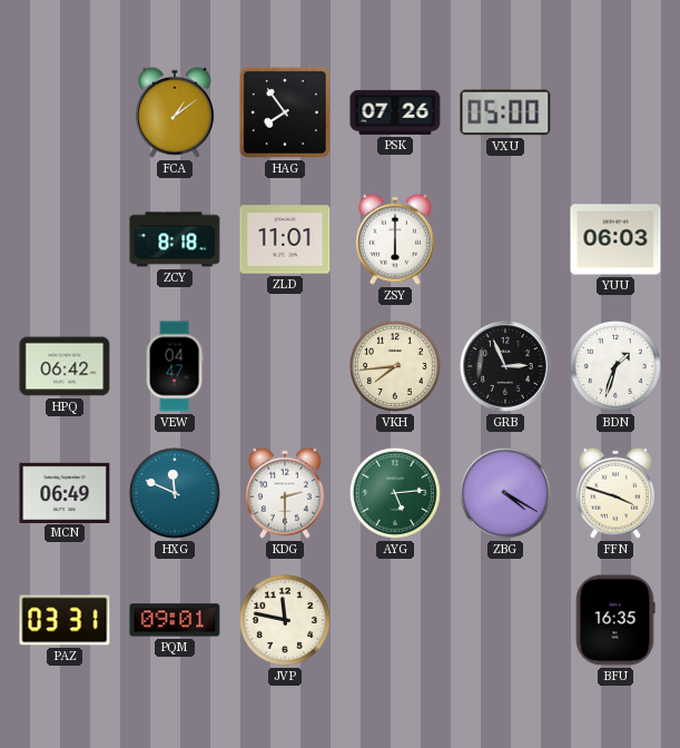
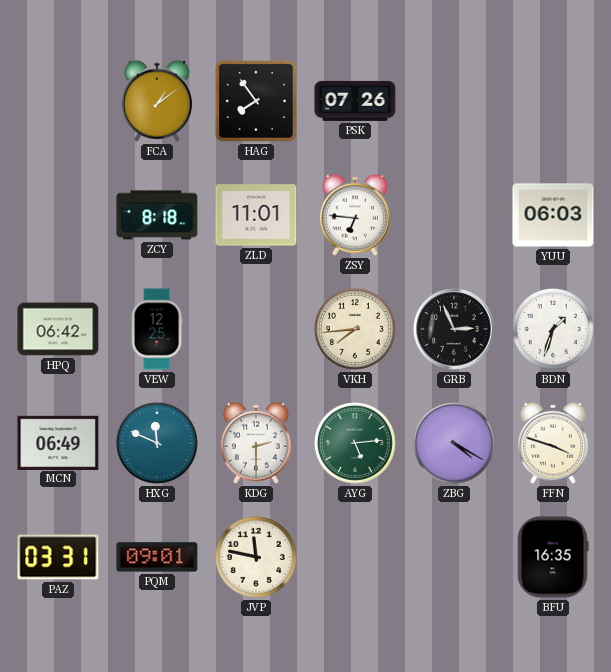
VXU: 05:00 -> none
ZSY: 6:00 -> 6:46
VEW: 04:47 -> 12:25
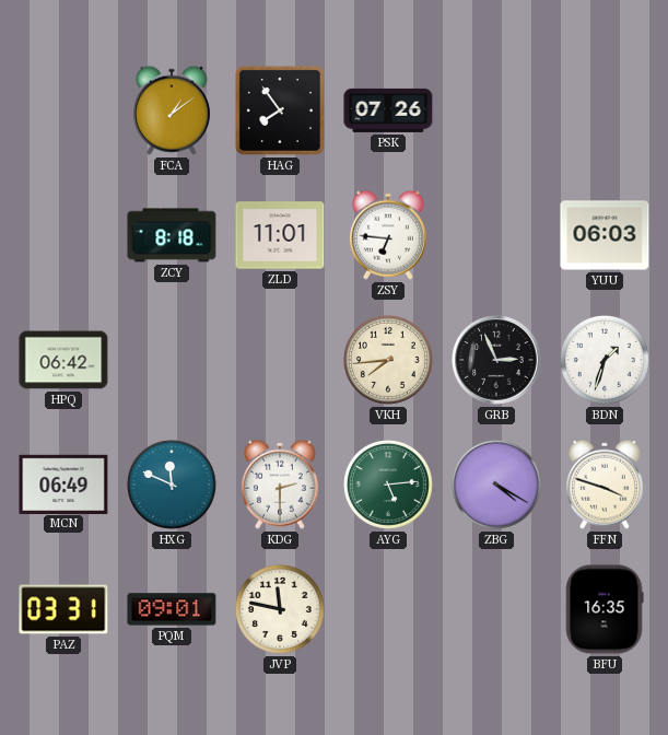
VEW: 12:25 -> none
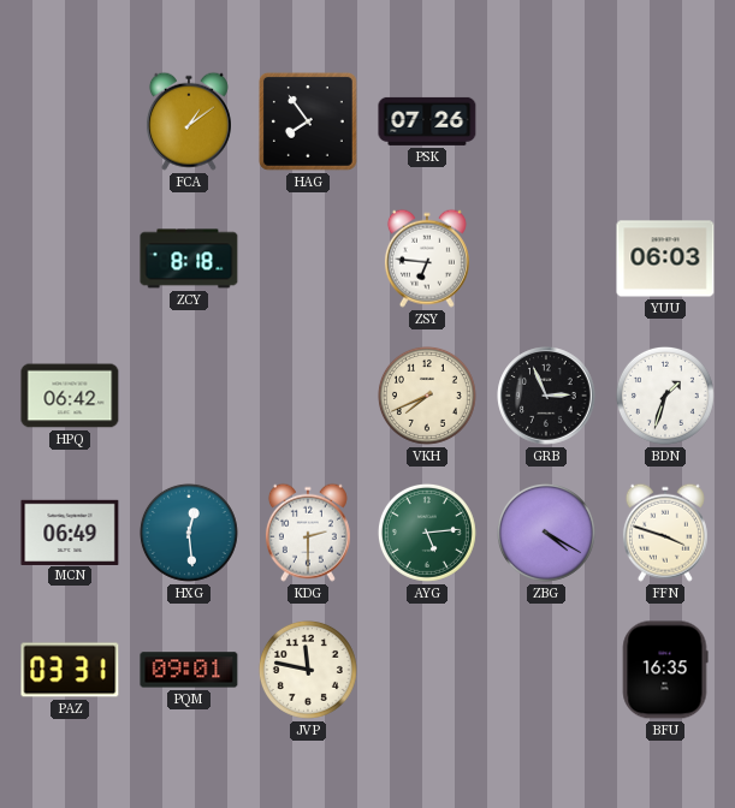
ZLD: 11:01 -> none
VKH: 7:44 -> 7:41
HXG: 11:49 -> 12:29
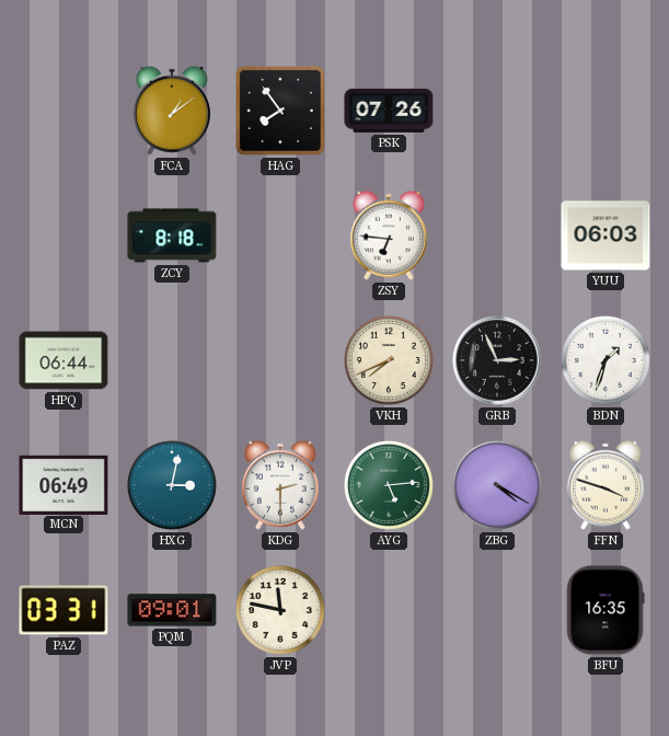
HPQ: 06:42 -> 06:44
HXG: 12:29 -> 3:02
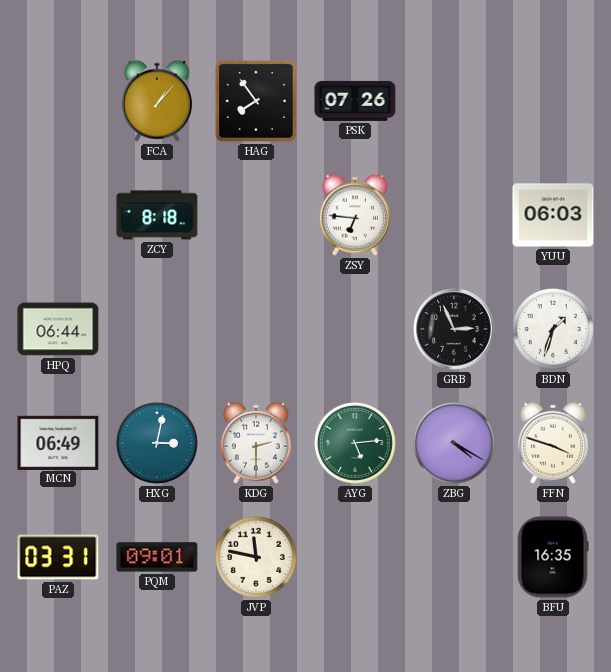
FCA: 1:09 -> 1:07
VKH: 7:41 -> none
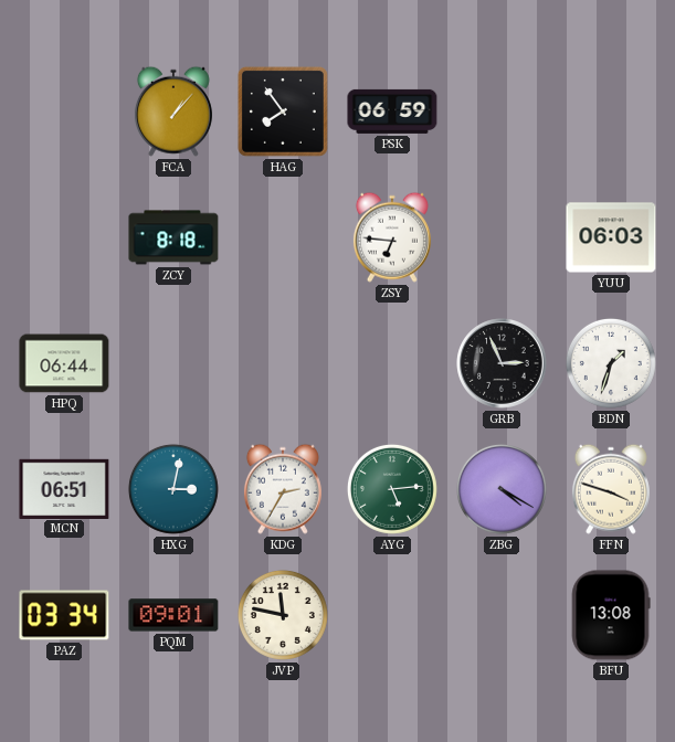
PSK: 07:26 -> 06:59
MCN: 06:49 -> 06:51
KDG: 2:30 -> 2:35
PAZ: 03:31 -> 03:34
BFU: 16:35 -> 13:08
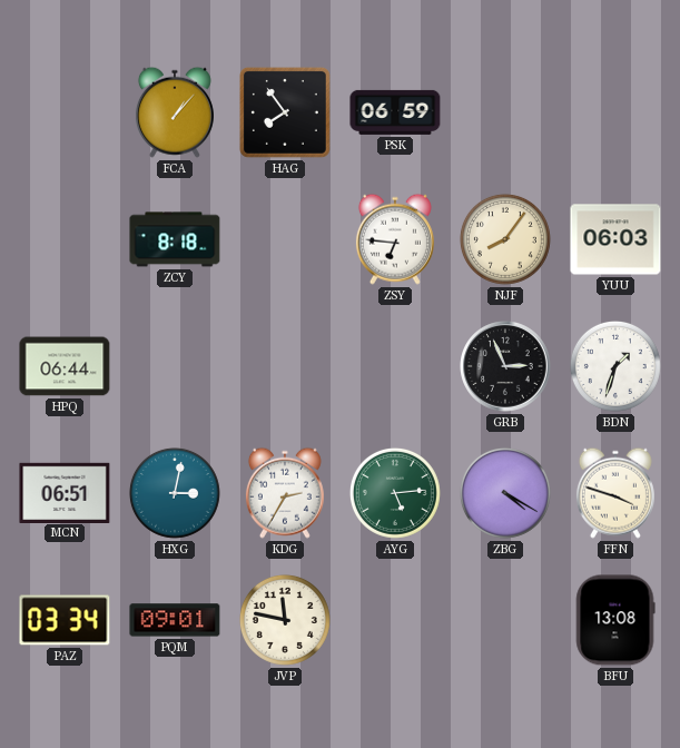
NJF: none -> 8:06
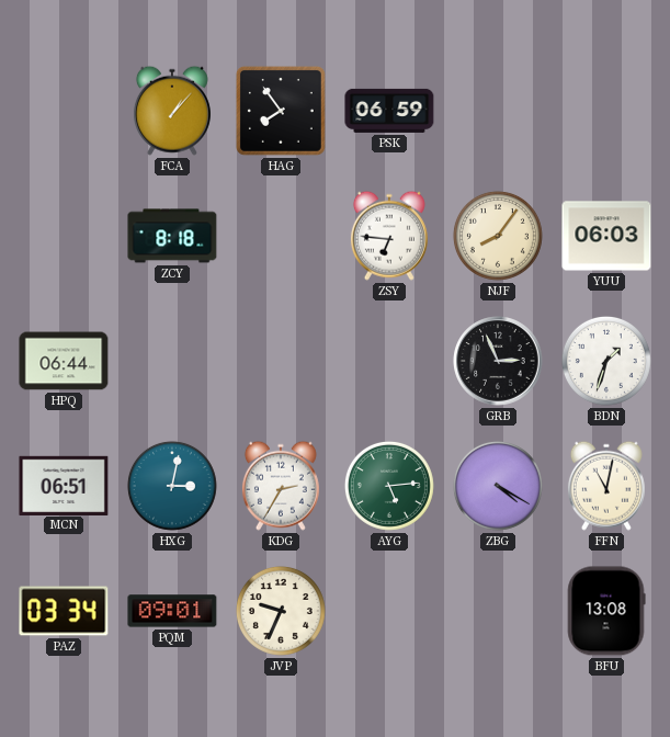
FFN: 3:48 -> 11:02
JVP: 11:47 -> 9:34
